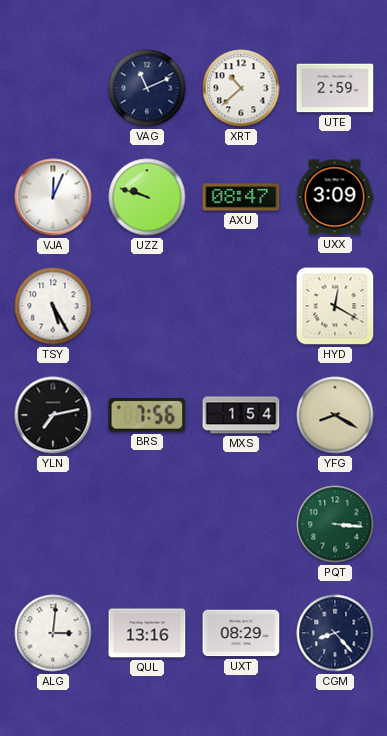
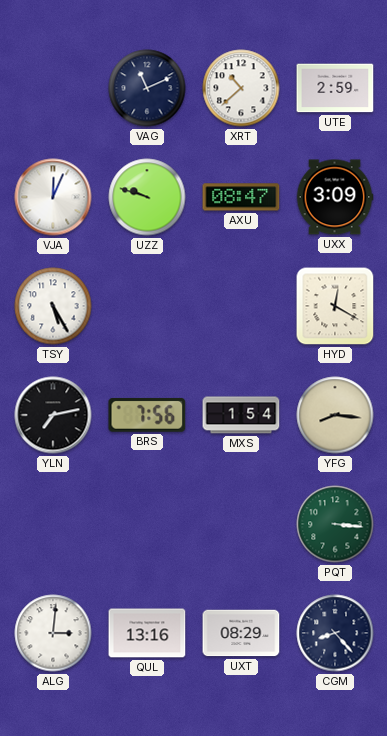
YFG: 8:20 -> 8:16
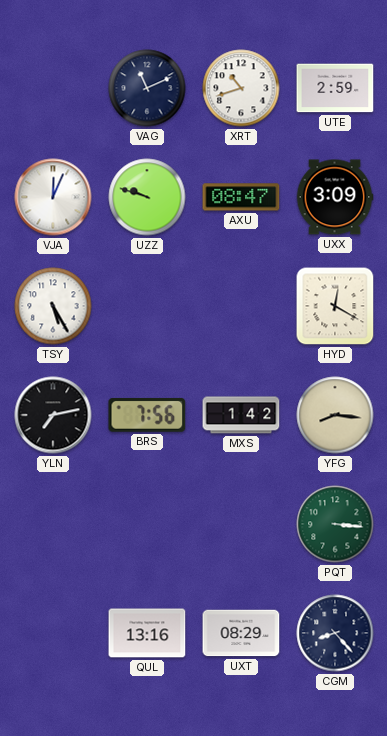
XRT: 10:38 -> 10:42
MXS: 1:54 -> 1:42
ALG: 3:01 -> none
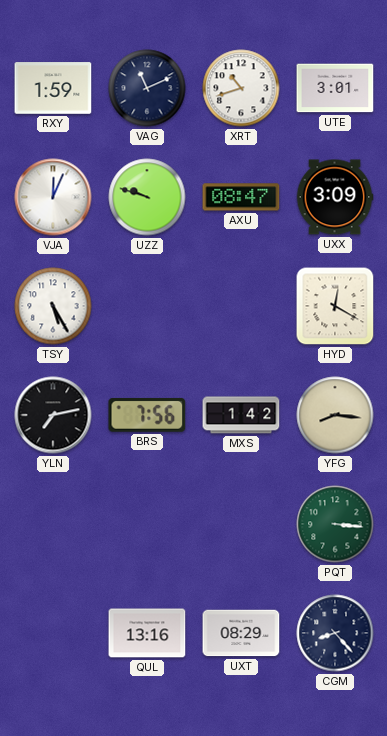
RXY: none -> 1:59
UTE: 2:59 -> 3:01
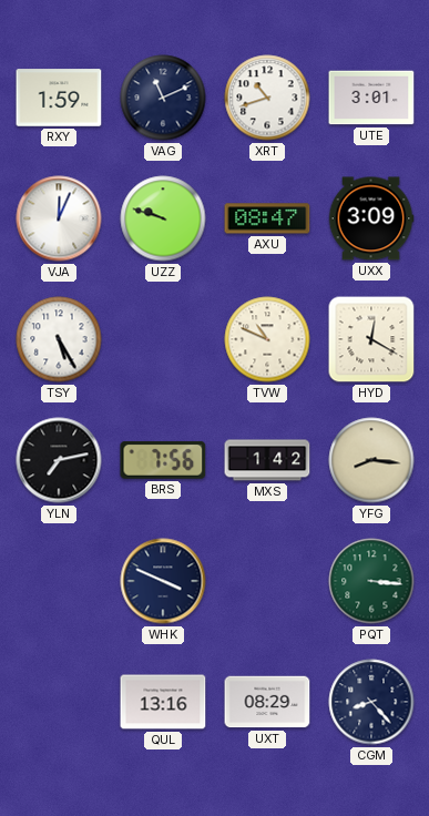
TVW: none -> 10:49
WHK: none -> 3:49
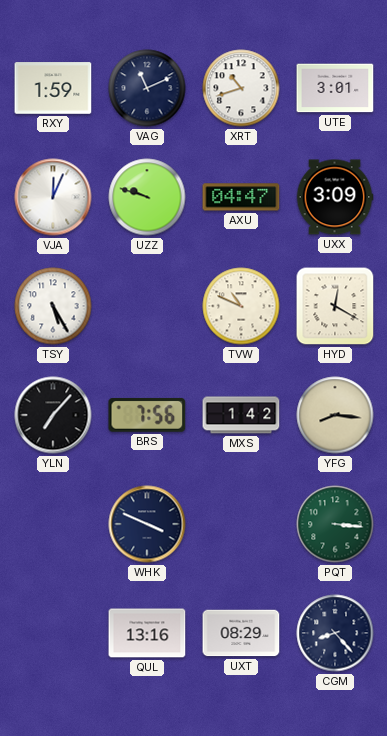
AXU: 08:47 -> 04:47
YLN: 7:13 -> 7:07
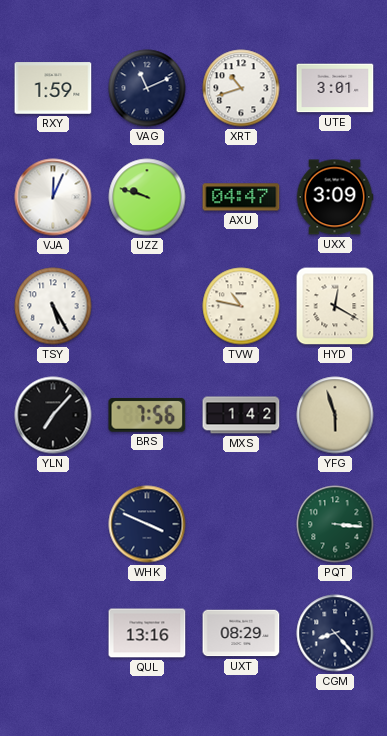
TVW: 10:49 -> 10:47
YFG: 8:16 -> 5:57
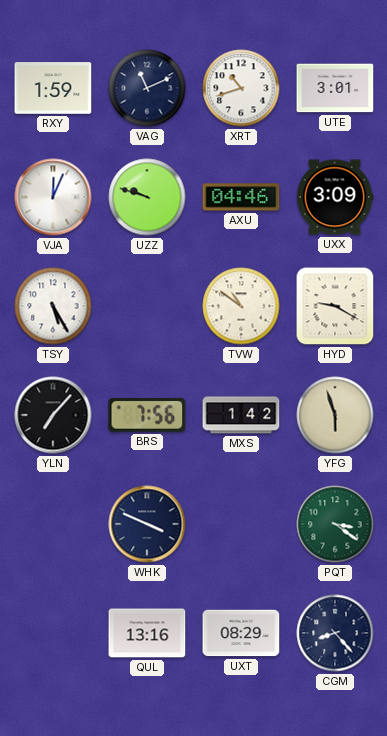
AXU: 04:47 -> 04:46
TVW: 10:47 -> 10:51
HYD: 12:20 -> 9:20
PQT: 3:16 -> 3:21
